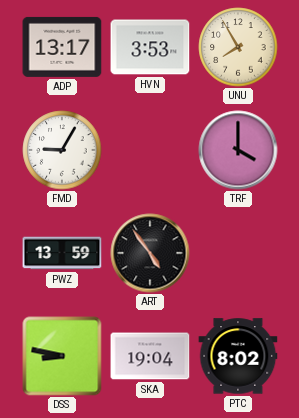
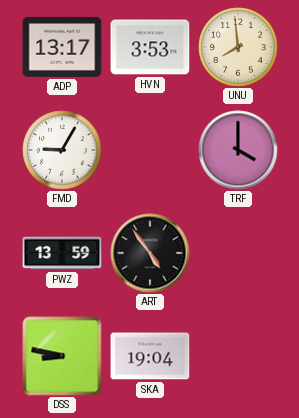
UNU: 7:55 -> 7:59
PTC: 8:02 -> none
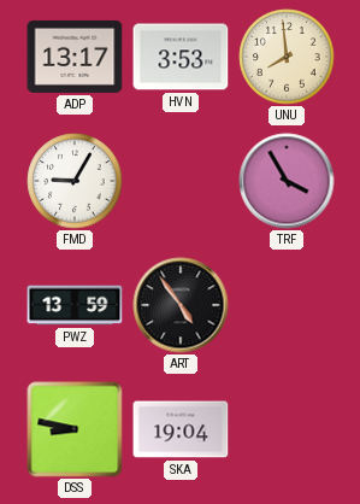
TRF: 4:00 -> 3:55
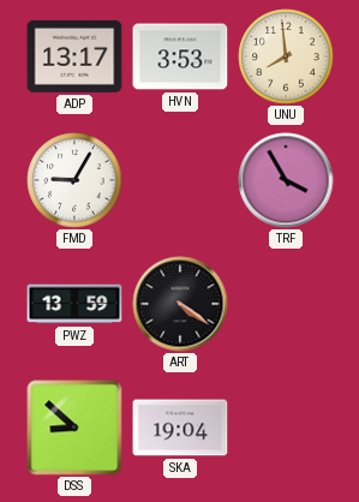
ART: 4:54 -> 4:21
DSS: 8:47 -> 8:52
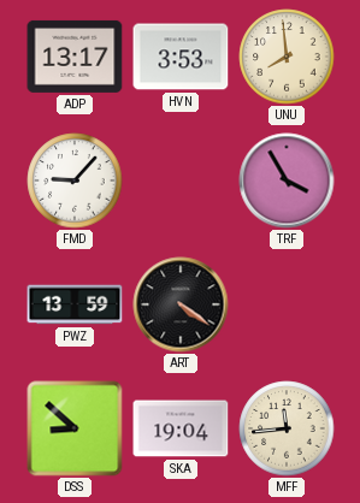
FMD: 9:05 -> 9:07
MFF: none -> 11:44
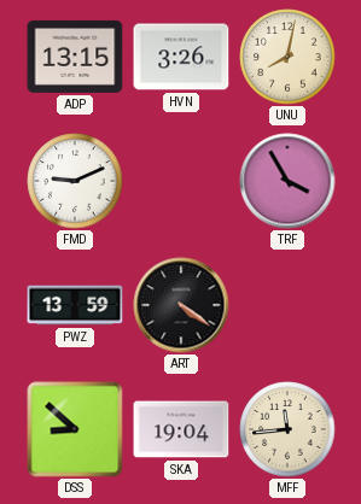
ADP: 13:17 -> 13:15
HVN: 3:53 -> 3:26
UNU: 7:59 -> 8:02
FMD: 9:07 -> 9:11
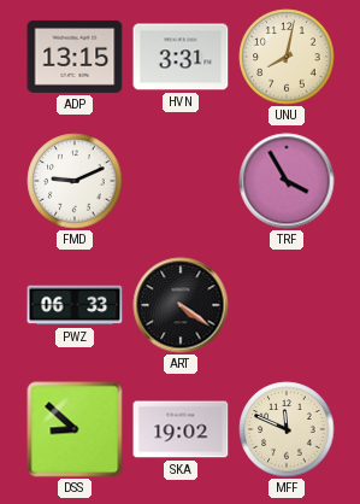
HVN: 3:26 -> 3:31
PWZ: 13:59 -> 06:33
SKA: 19:04 -> 19:02
MFF: 11:44 -> 11:49
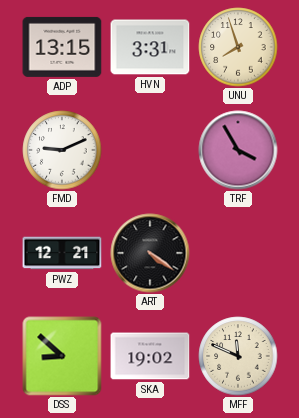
UNU: 8:02 -> 7:57
PWZ: 06:33 -> 12:21
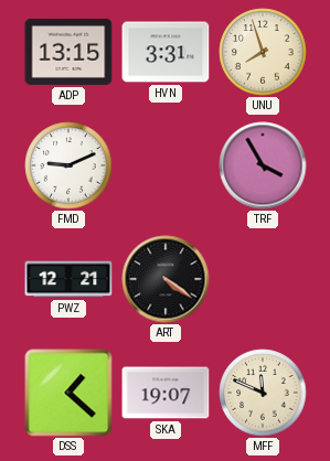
DSS: 8:52 -> 1:22
SKA: 19:02 -> 19:07
